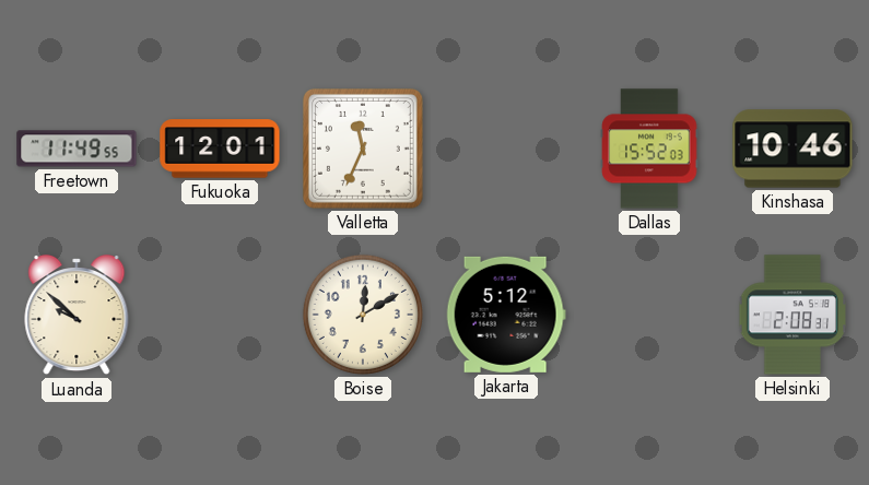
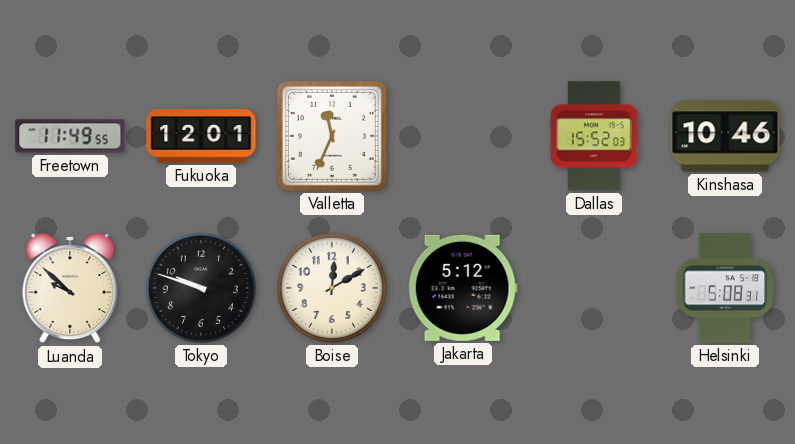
Tokyo: none -> 9:48
Helsinki: 2:08 -> 5:08
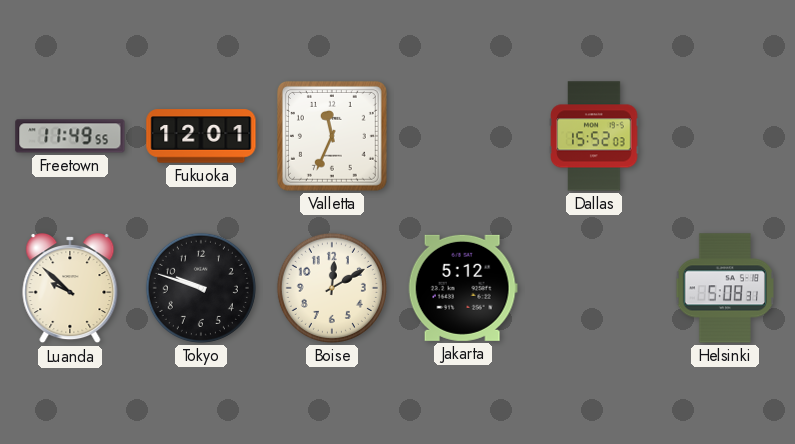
Kinshasa: 10:46 -> none
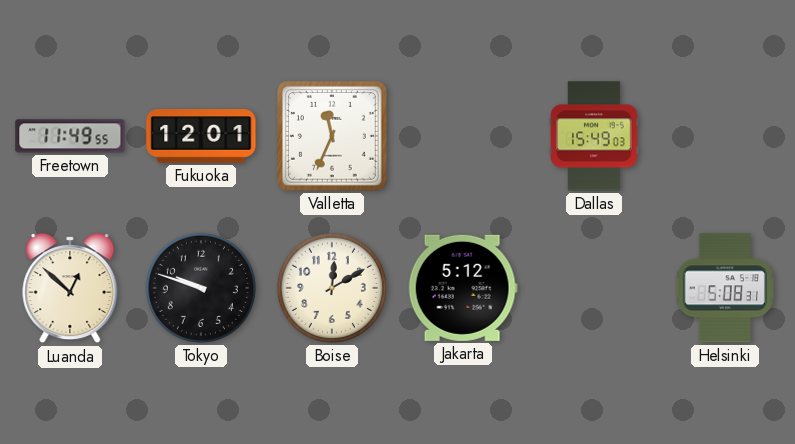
Dallas: 15:52 -> 15:49
Luanda: 9:52 -> 12:52
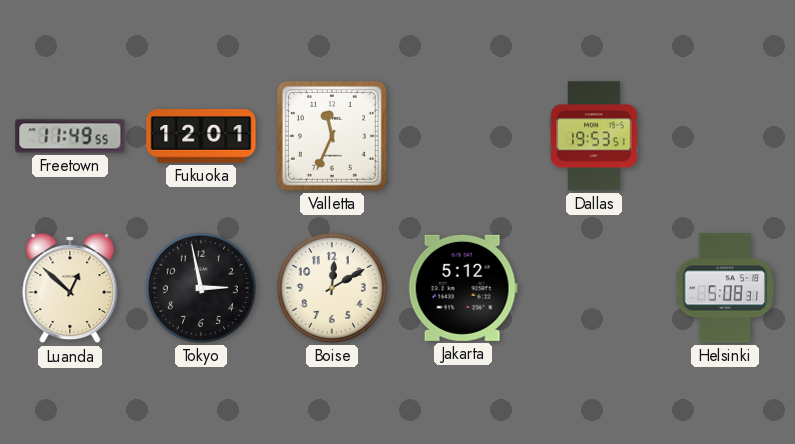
Dallas: 15:49 -> 19:53
Tokyo: 9:48 -> 2:58
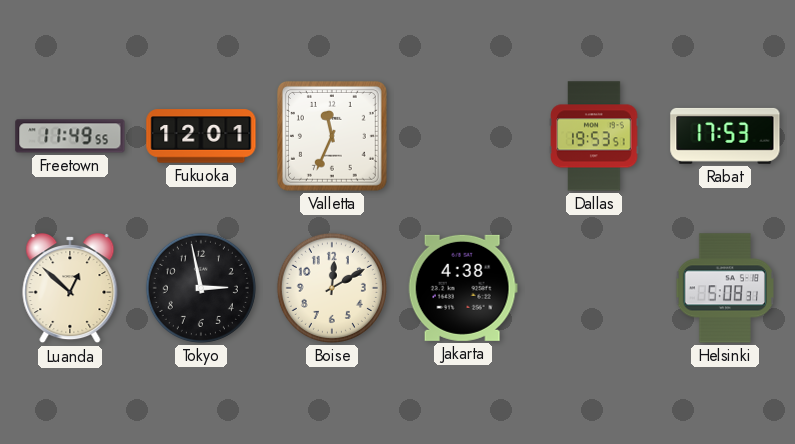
Rabat: none -> 17:53
Jakarta: 5:12 -> 4:38
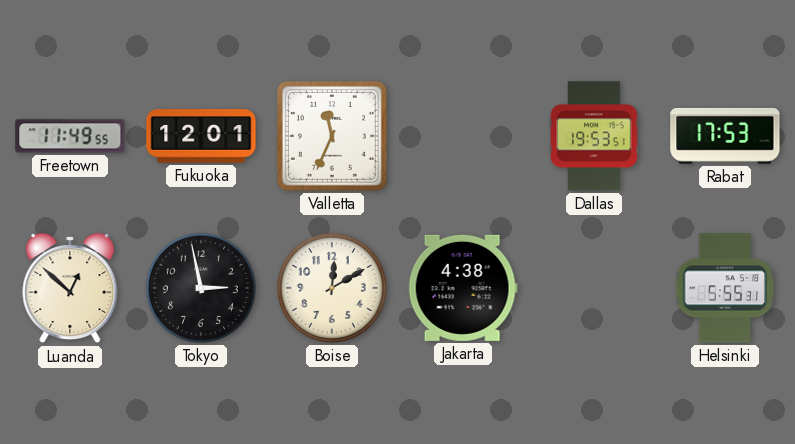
Helsinki: 5:08 -> 5:55
